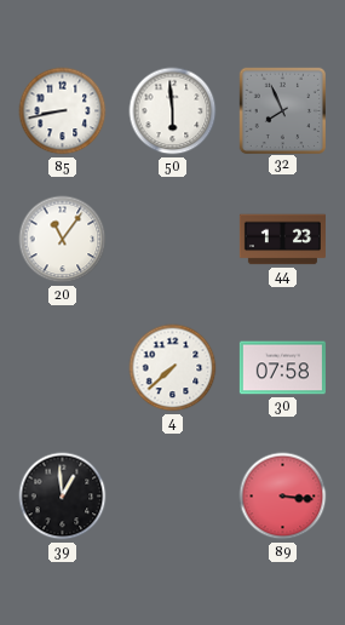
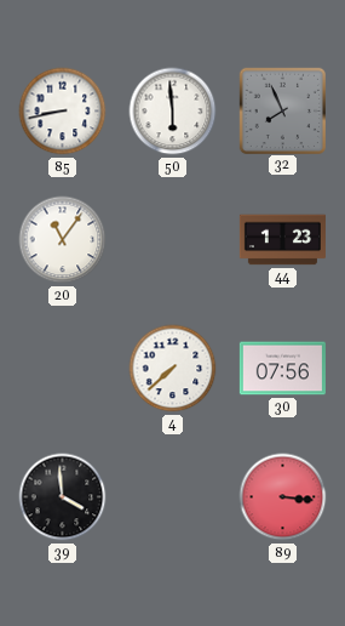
30: 07:58 -> 07:56
39: 12:59 -> 3:59
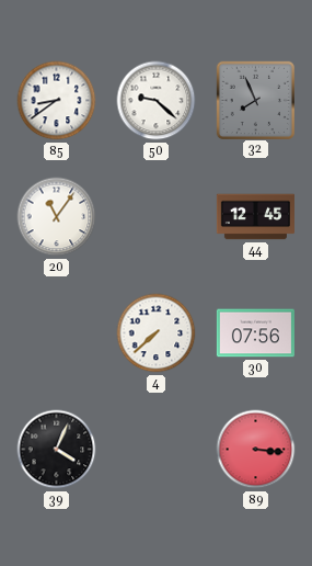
85: 8:43 -> 8:39
50: 5:59 -> 9:22
44: 1:23 -> 12:45
39: 3:59 -> 4:04
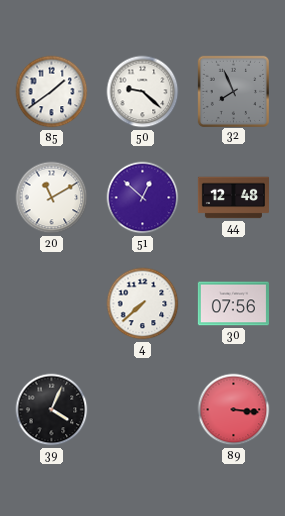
85: 8:39 -> 1:39
20: 11:06 -> 11:10
51: none -> 12:52
44: 12:45 -> 12:48
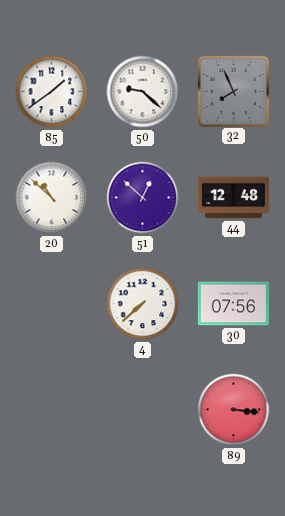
20: 11:10 -> 10:52
39: 4:04 -> none
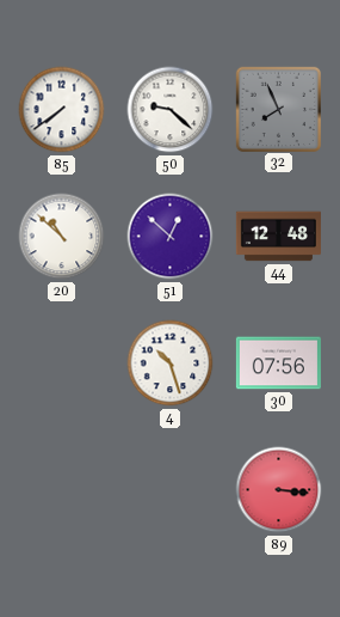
85: 1:39 -> 7:39
4: 7:38 -> 10:27
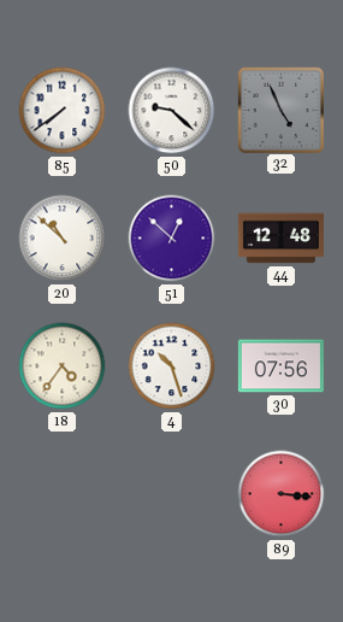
32: 7:56 -> 4:56
18: none -> 4:36
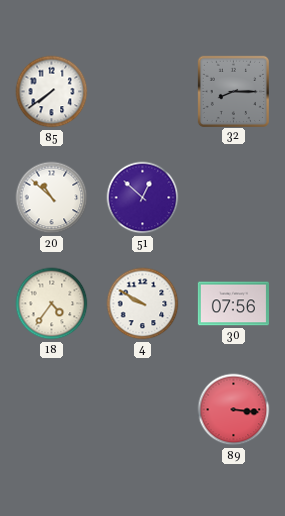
50: 9:22 -> none
32: 4:56 -> 8:15
44: 12:48 -> none
4: 10:27 -> 9:50
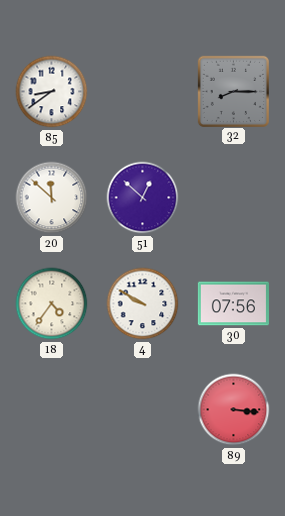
85: 7:39 -> 8:39
20: 10:52 -> 11:52
